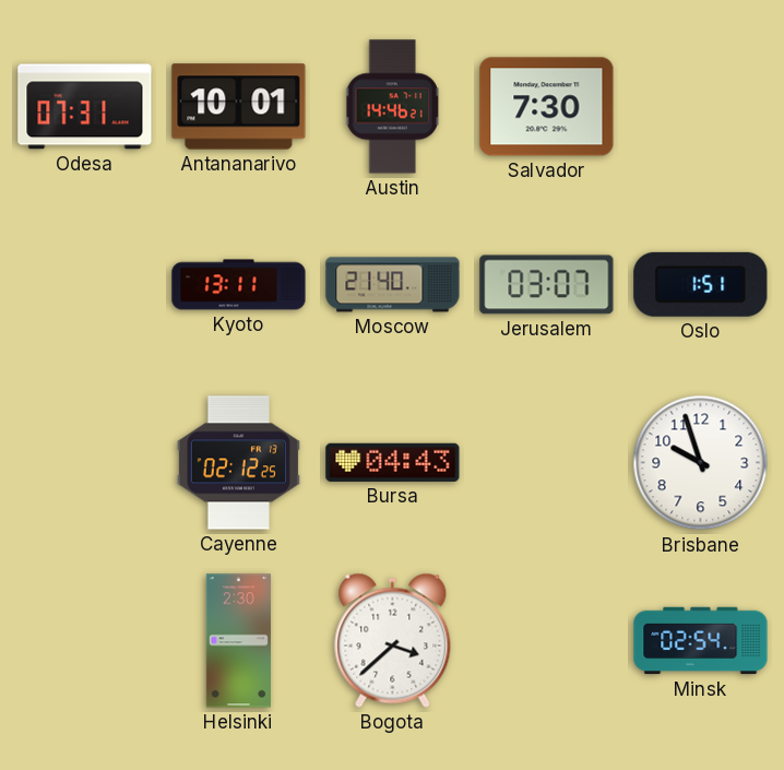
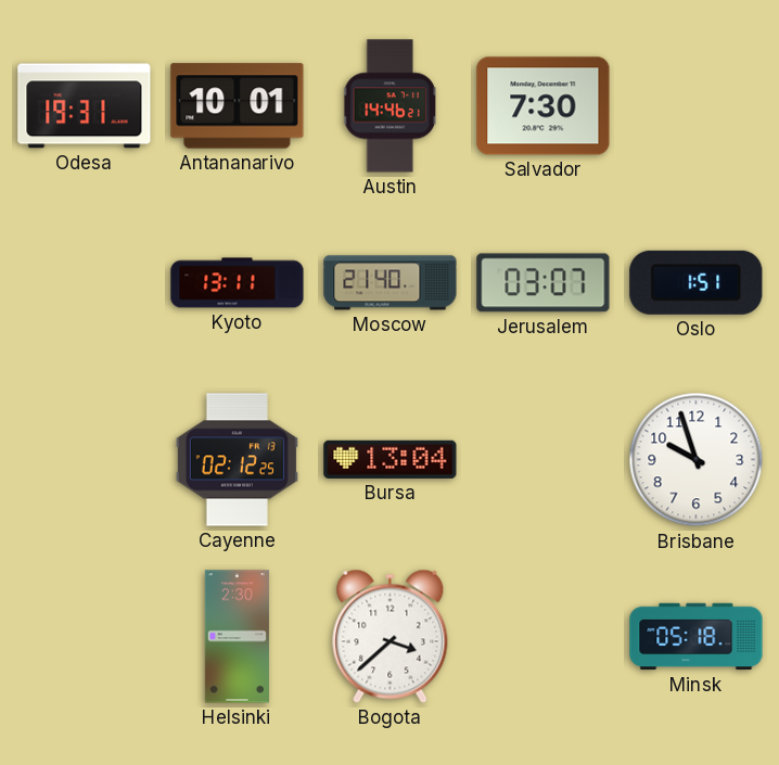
Odesa: 07:31 -> 19:31
Bursa: 04:43 -> 13:04
Minsk: 02:54 -> 05:18
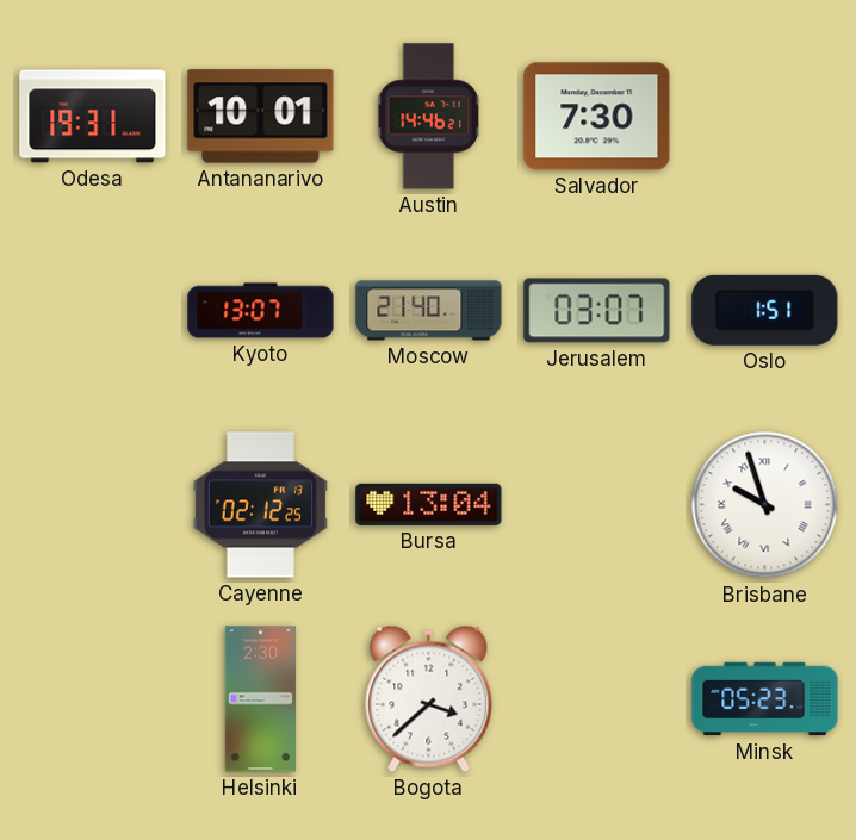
Kyoto: 13:11 -> 13:07
Brisbane numerals: Arabic -> Roman
Minsk: 05:18 -> 05:23
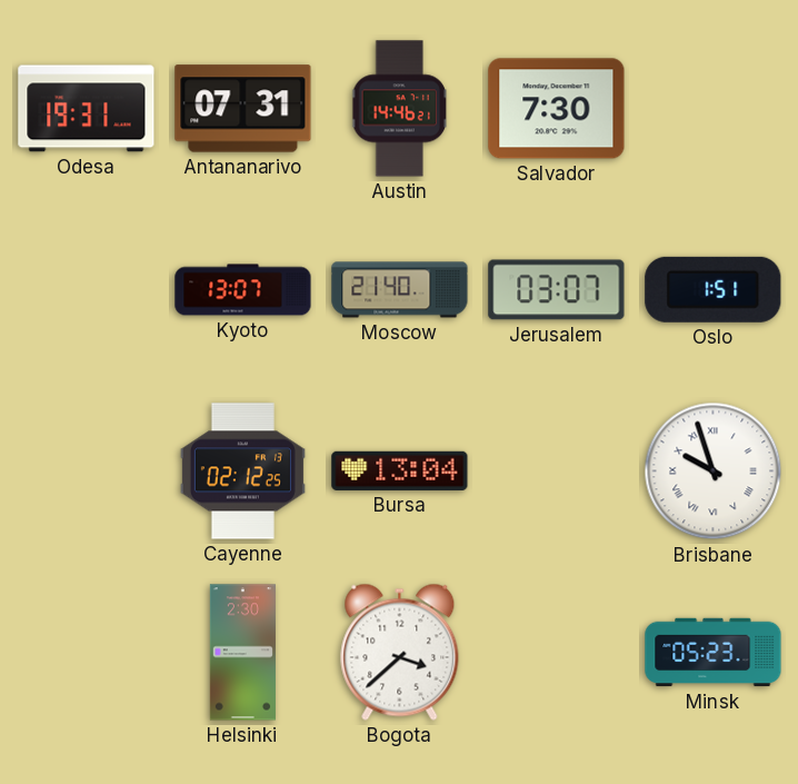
Antananarivo: 10:01 -> 07:31
